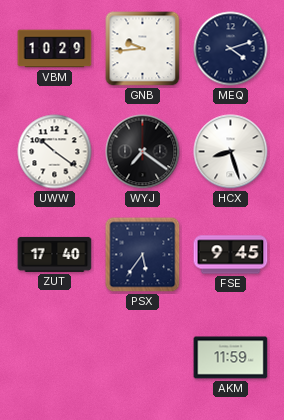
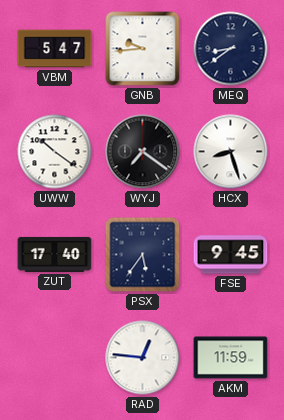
VBM: 10:29 -> 5:47
MEQ: 4:12 -> 8:39
RAD: none -> 12:46
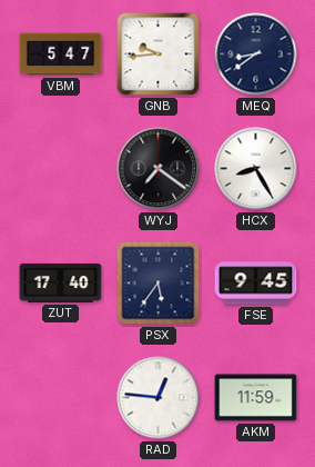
UWW: 10:21 -> none
HCX: 8:27 -> 8:25
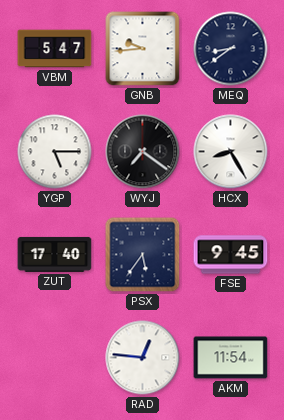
YGP: none -> 5:15
AKM: 11:59 -> 11:54
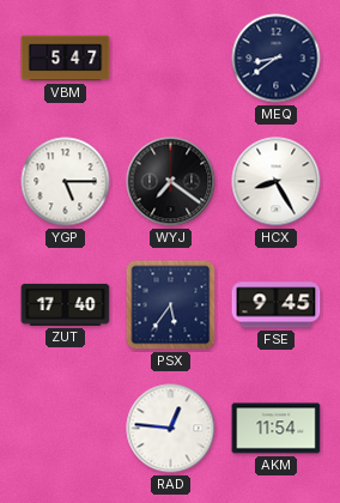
GNB: 9:44 -> none
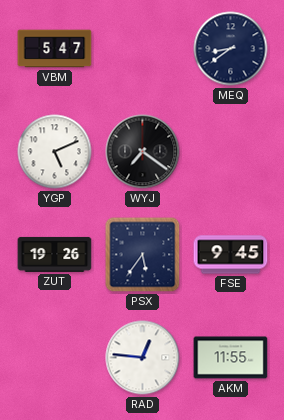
YGP: 5:15 -> 5:11
HCX: 8:25 -> none
ZUT: 17:40 -> 19:26
AKM: 11:54 -> 11:55
